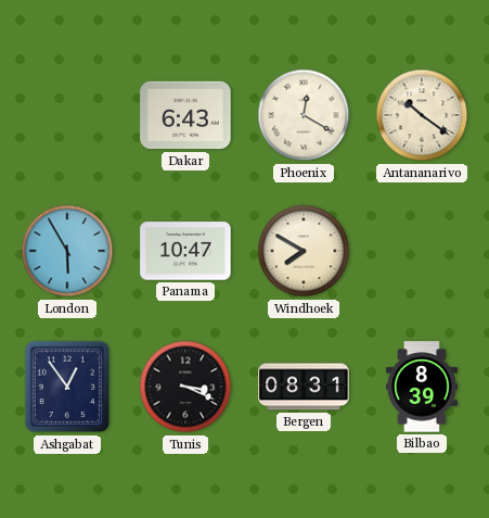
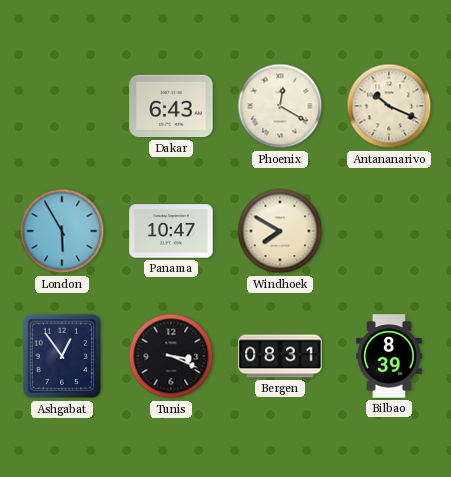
Antananarivo: 10:21 -> 10:19
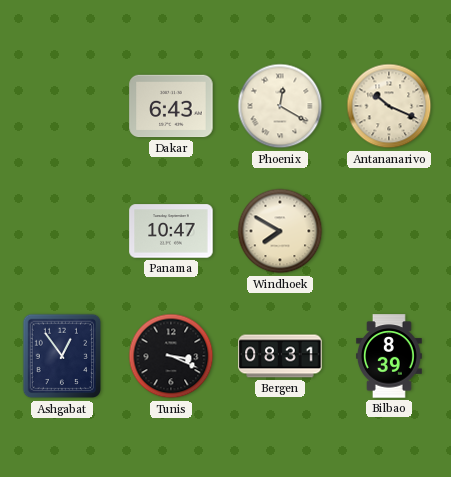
London: 5:55 -> none
